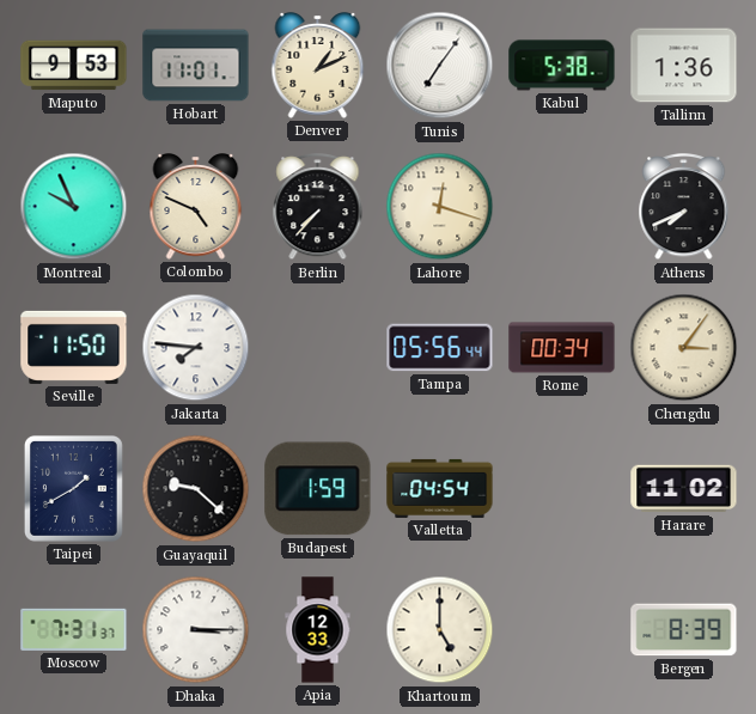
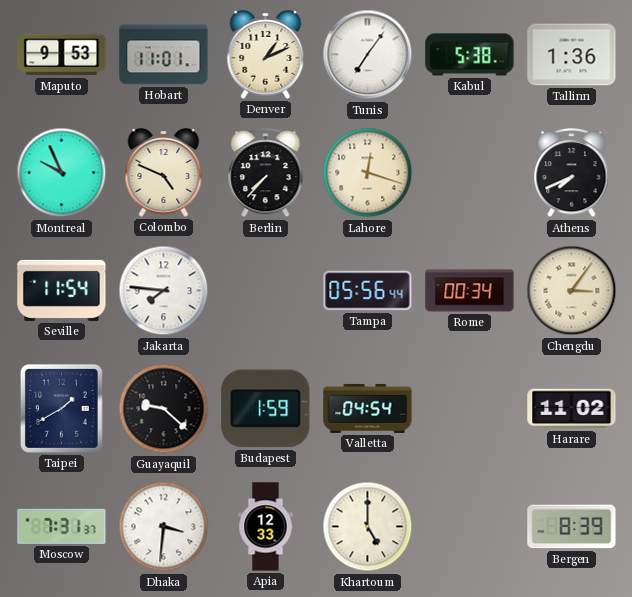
Seville: 11:50 -> 11:54
Dhaka: 3:15 -> 3:31
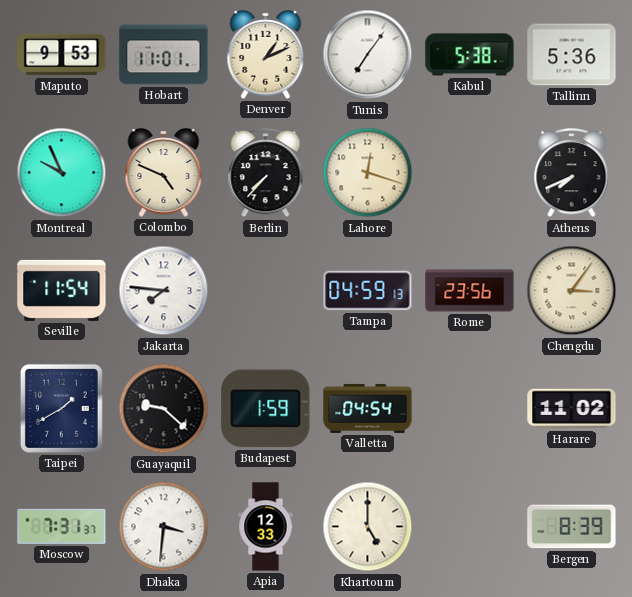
Tallinn: 1:36 -> 5:36
Tampa: 05:56 -> 04:59
Rome: 00:34 -> 23:56
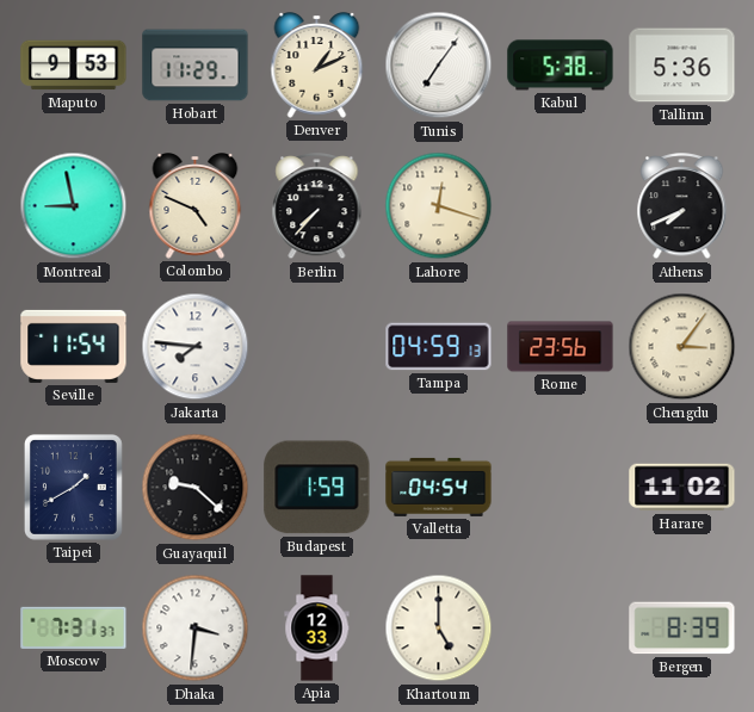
Hobart: 11:01 -> 11:29
Montreal: 9:56 -> 8:58
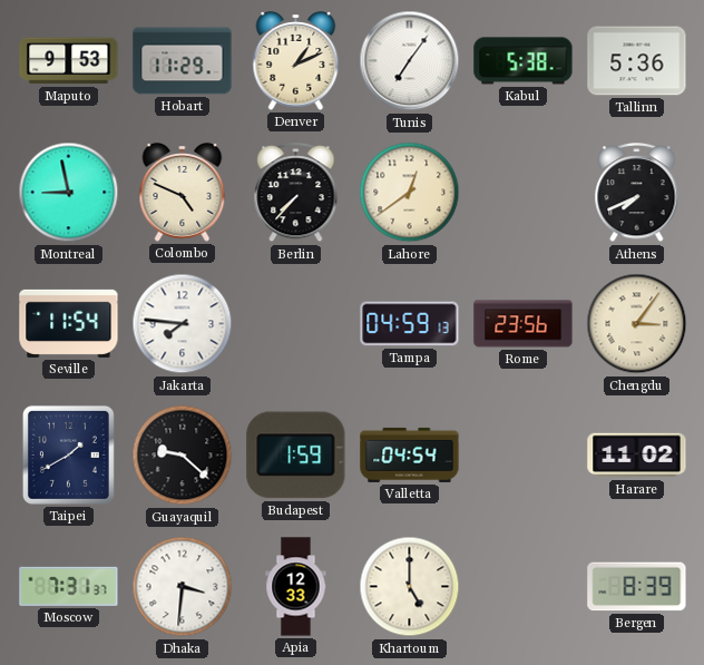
Lahore: 12:18 -> 12:39
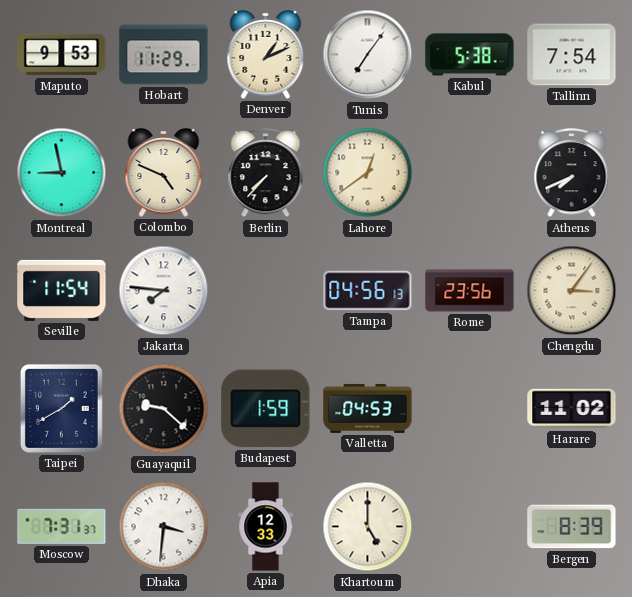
Tallinn: 5:36 -> 7:54
Tampa: 04:59 -> 04:56
Valletta: 04:54 -> 04:53
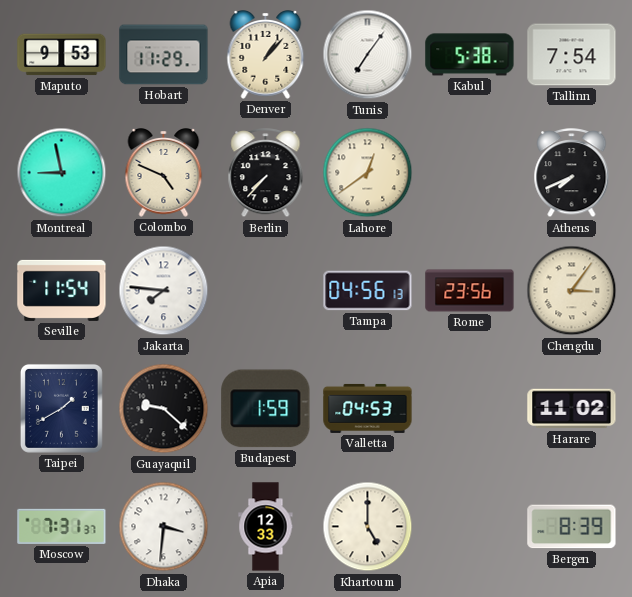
Denver: 1:11 -> 1:07
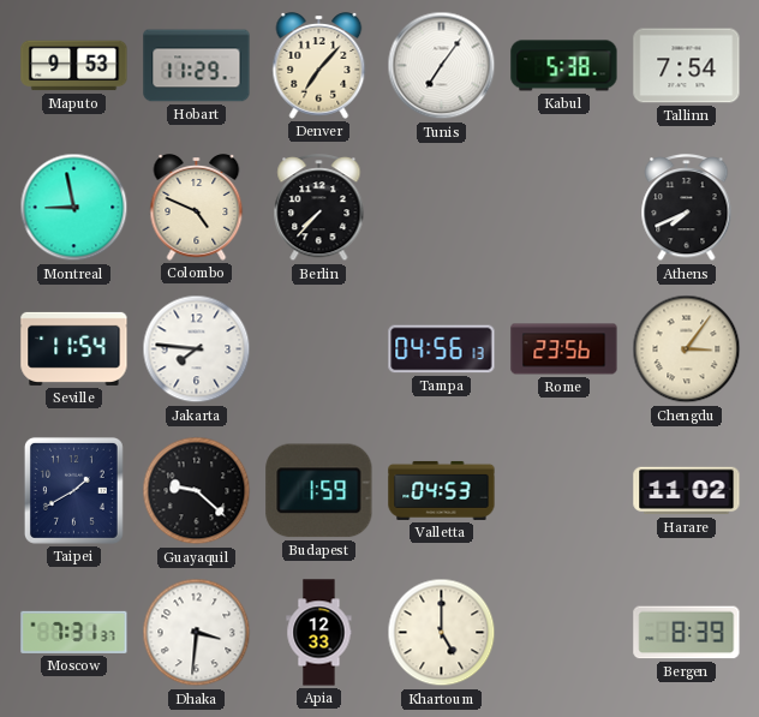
Denver: 1:07 -> 7:07
Lahore: 12:39 -> none
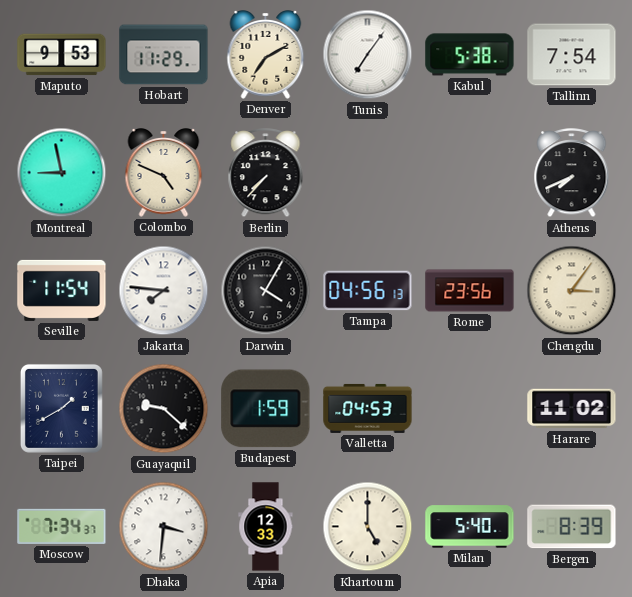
Denver: 7:07 -> 7:10
Darwin: none -> 4:05
Moscow: 7:31 -> 7:34
Milan: none -> 5:40
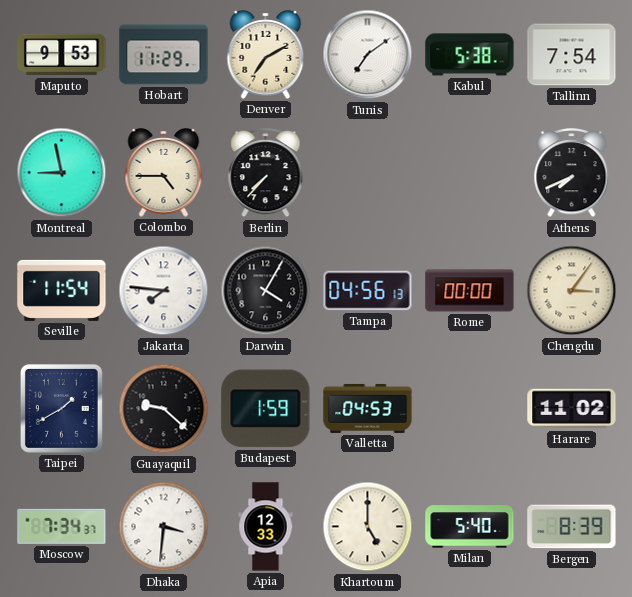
Tunis: 7:06 -> 7:09
Colombo: 4:49 -> 4:45
Rome: 23:56 -> 00:00
